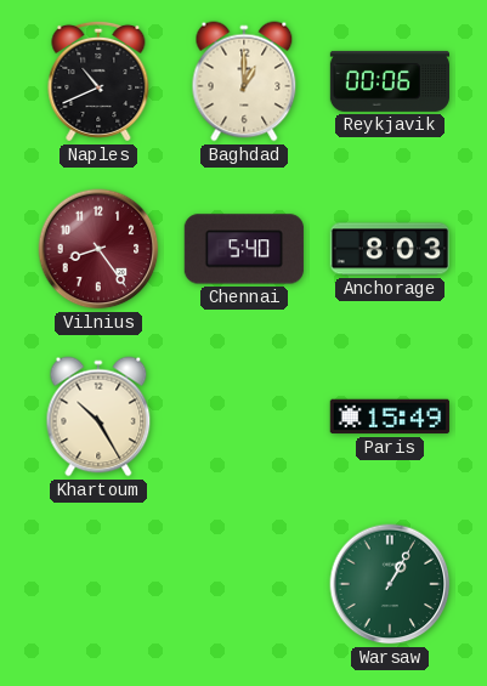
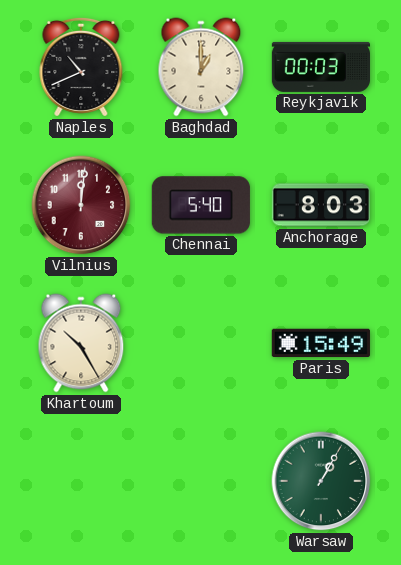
Reykjavik: 00:06 -> 00:03
Vilnius: 8:24 -> 12:01
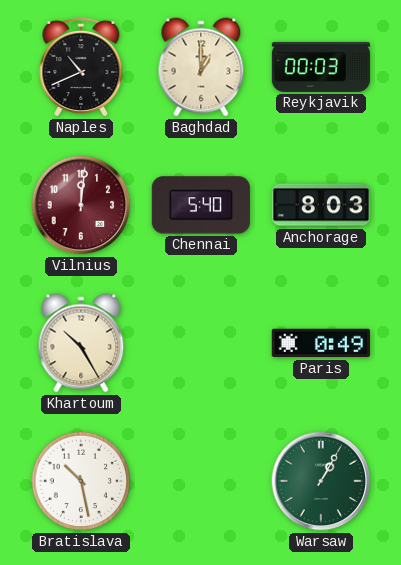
Paris: 15:49 -> 0:49
Bratislava: none -> 10:28
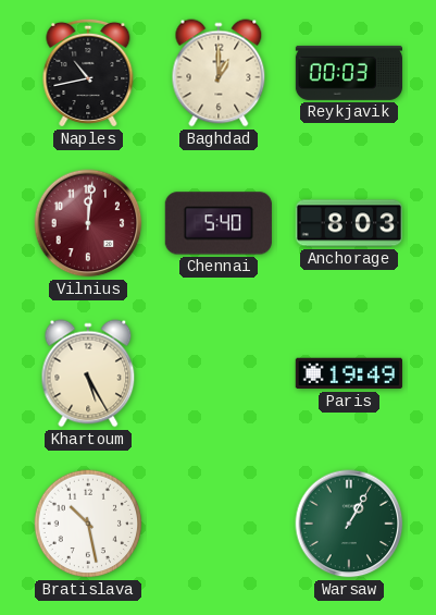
Naples: 10:41 -> 10:43
Khartoum: 10:25 -> 5:25
Paris: 0:49 -> 19:49
